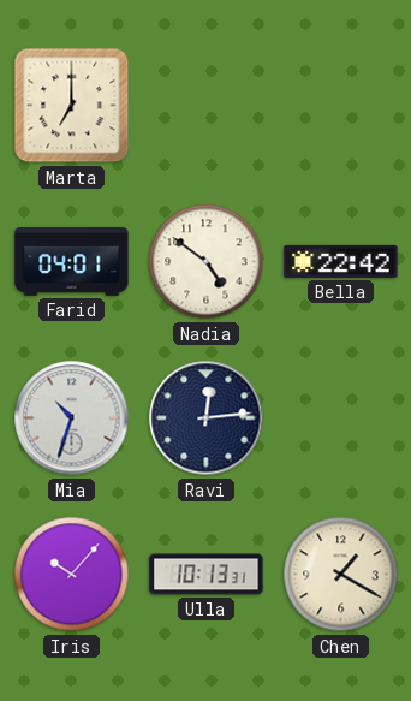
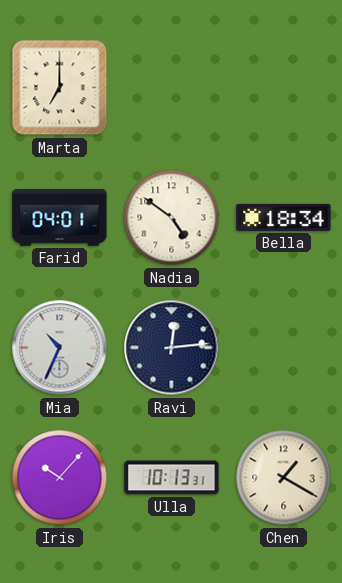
Bella: 22:42 -> 18:34
Mia: 10:33 -> 10:34
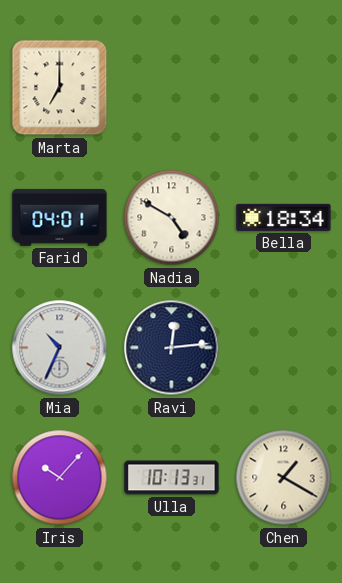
Nadia: 4:51 -> 4:50
